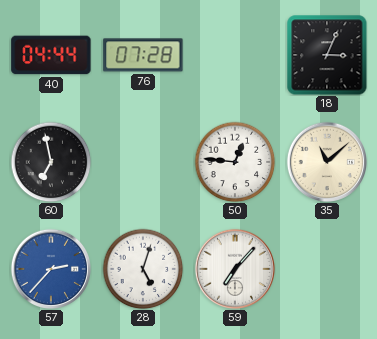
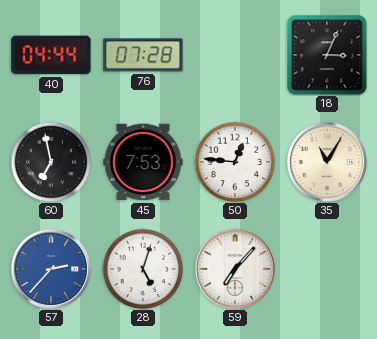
45: none -> 7:53
35: 11:08 -> 11:05
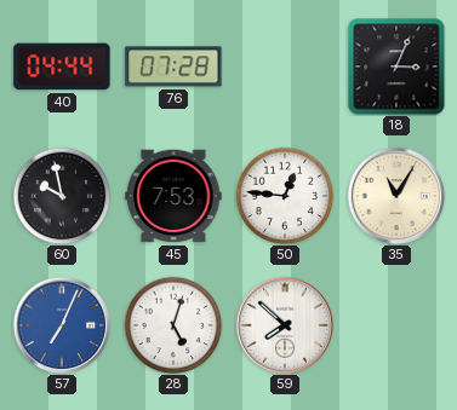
60: 6:58 -> 9:58
57: 2:37 -> 7:04
59: 7:07 -> 7:52
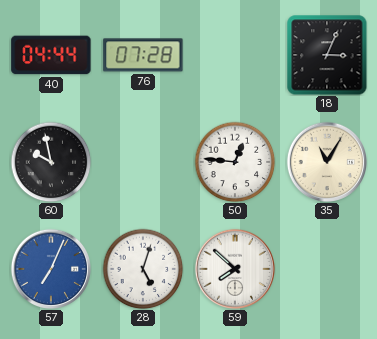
45: 7:53 -> none
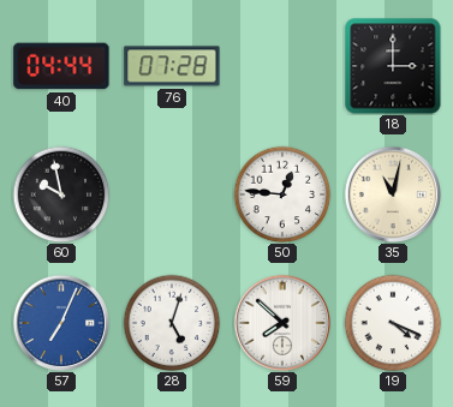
18: 3:04 -> 3:00
35: 11:05 -> 11:02
19: none -> 4:19
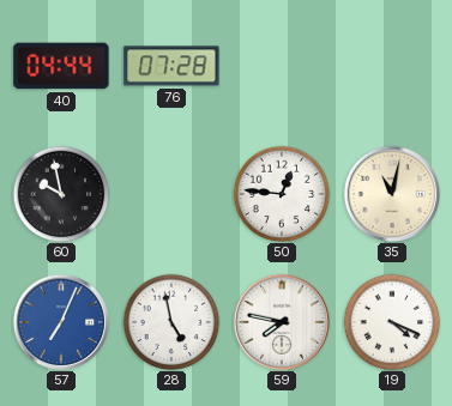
18: 3:00 -> none
28: 5:03 -> 4:58
59: 7:52 -> 7:47
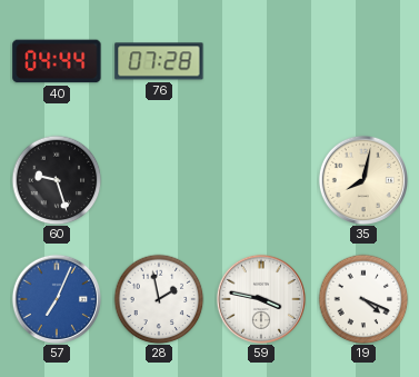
60: 9:58 -> 9:27
50: 12:46 -> none
35: 11:02 -> 8:02
28: 4:58 -> 1:58
59: 7:47 -> 3:47
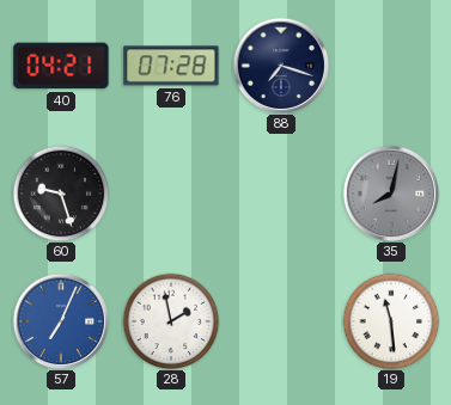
40: 04:44 -> 04:21
88: none -> 7:18
35 dial: cream -> grey
59: 3:47 -> none
19: 4:19 -> 11:29
